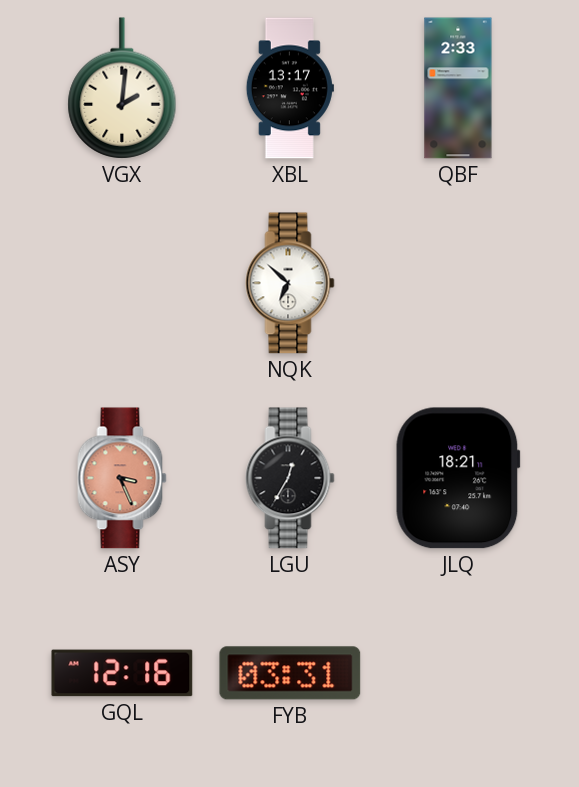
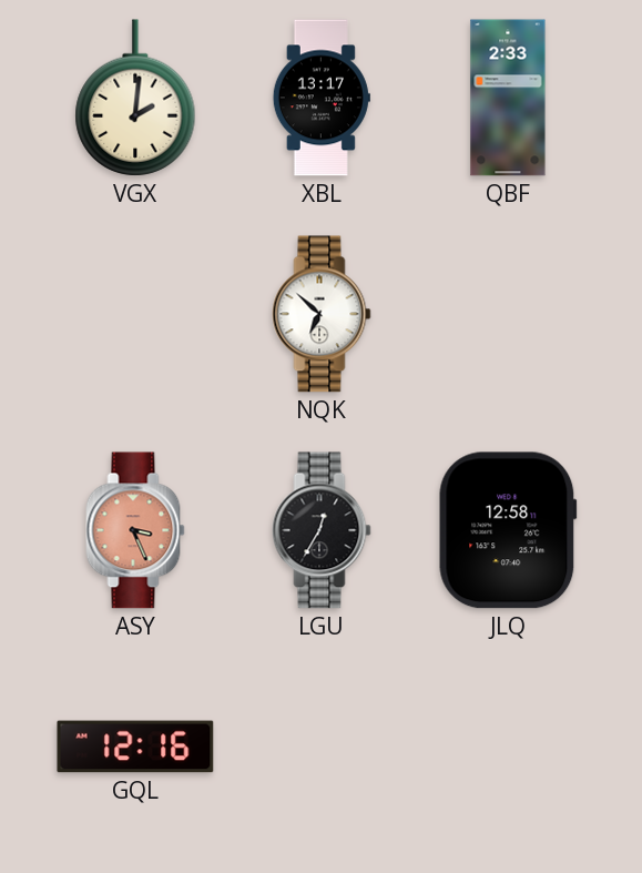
JLQ: 18:21 -> 12:58
FYB: 03:31 -> none
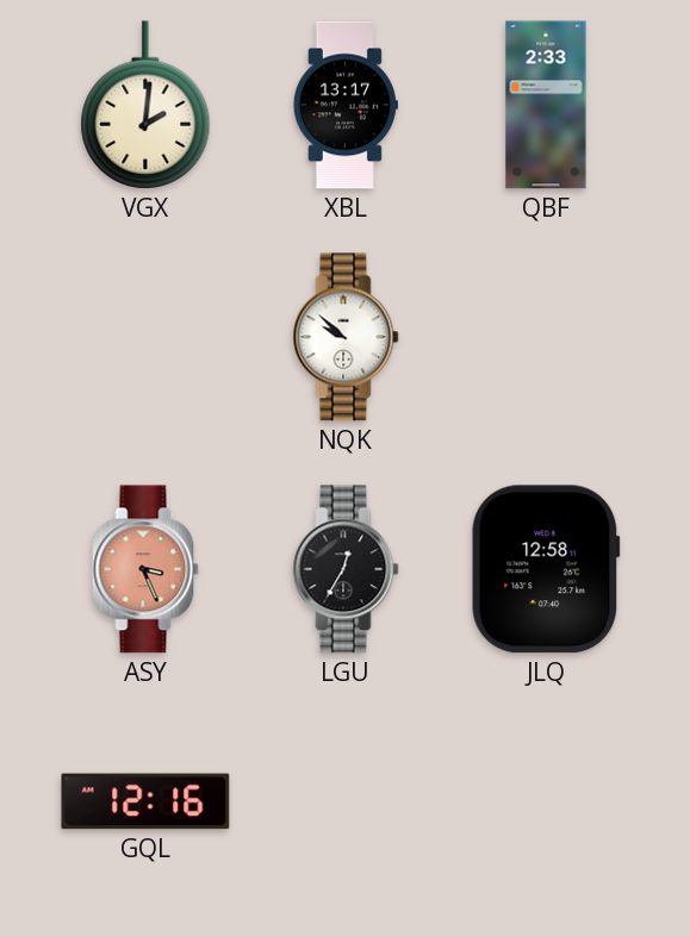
NQK: 6:52 -> 9:52
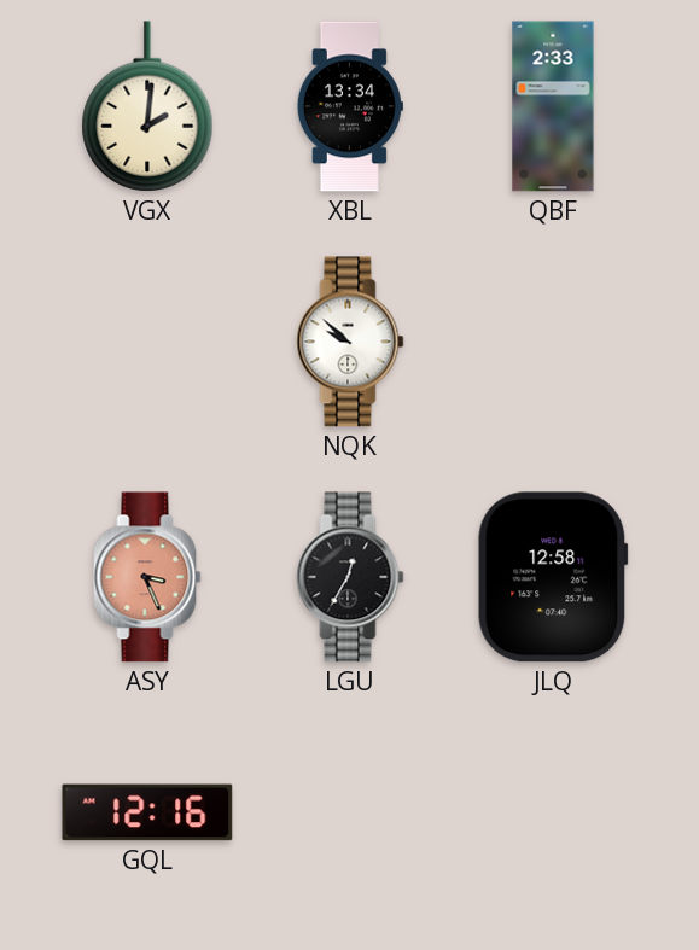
XBL: 13:17 -> 13:34
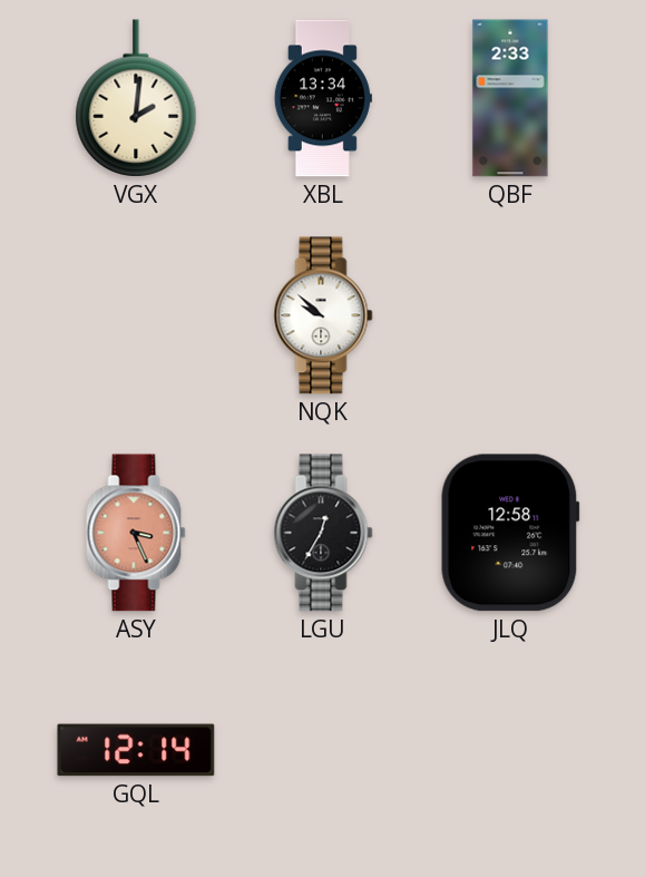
GQL: 12:16 -> 12:14
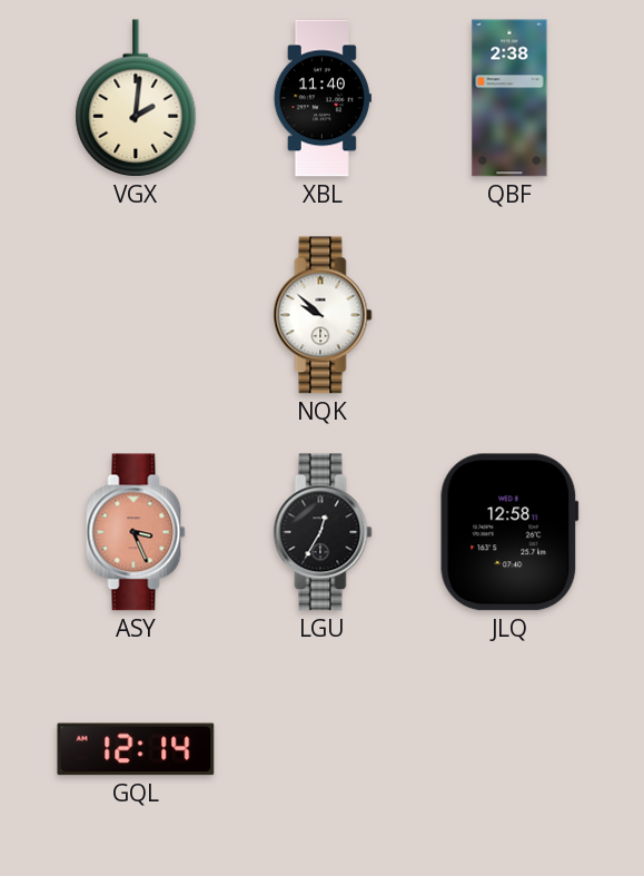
XBL: 13:34 -> 11:40
QBF: 2:33 -> 2:38
